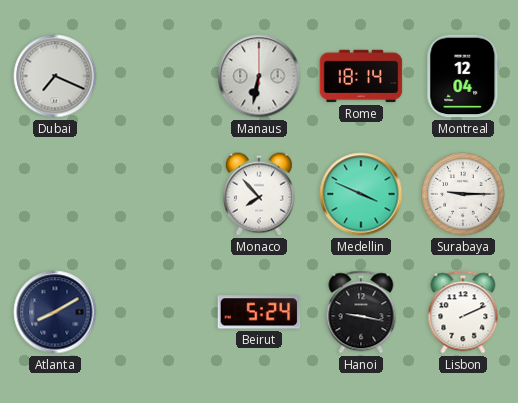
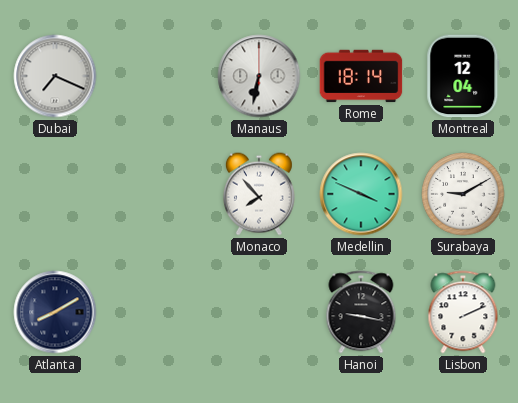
Surabaya: 9:15 -> 9:10
Beirut: 5:24 -> none
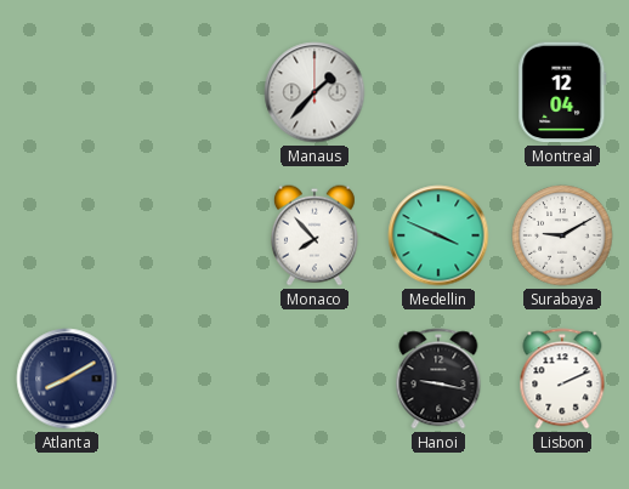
Dubai: 7:19 -> none
Manaus: 6:32 -> 1:37
Rome: 18:14 -> none
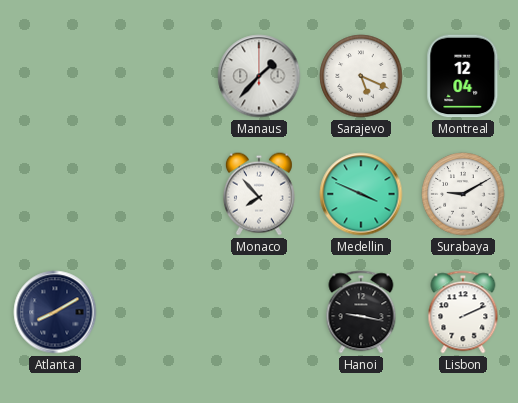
Sarajevo: none -> 5:19
